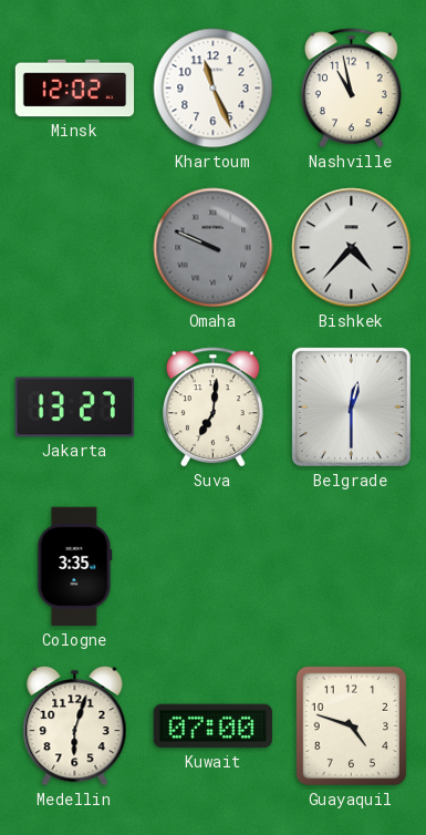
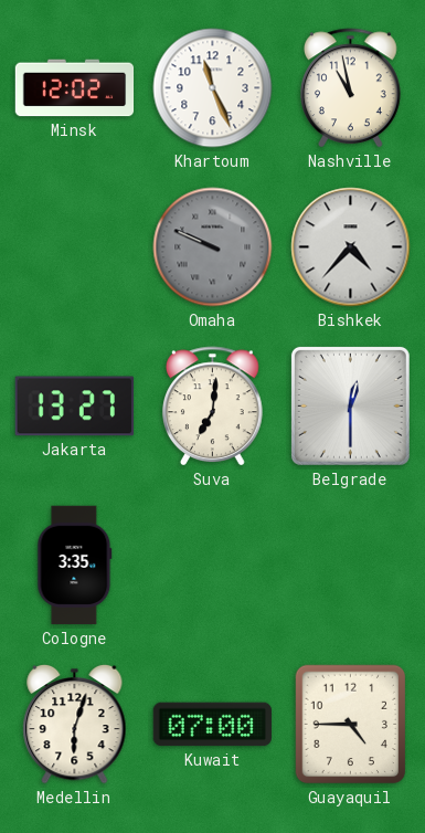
Guayaquil: 4:48 -> 4:45
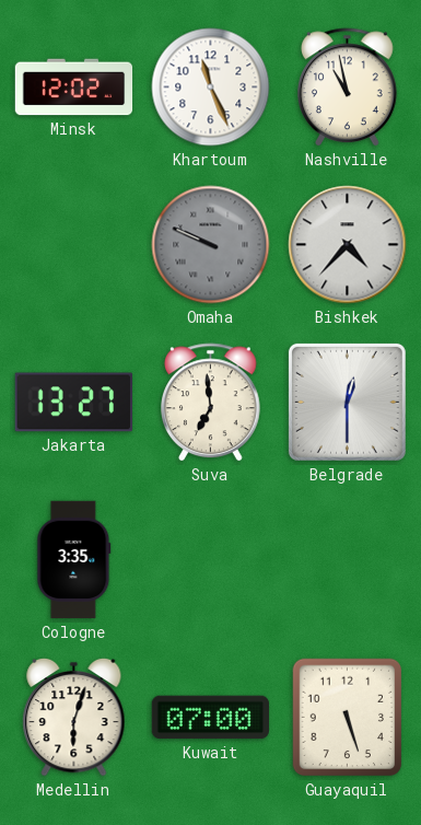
Suva: 7:01 -> 6:59
Guayaquil: 4:45 -> 5:27
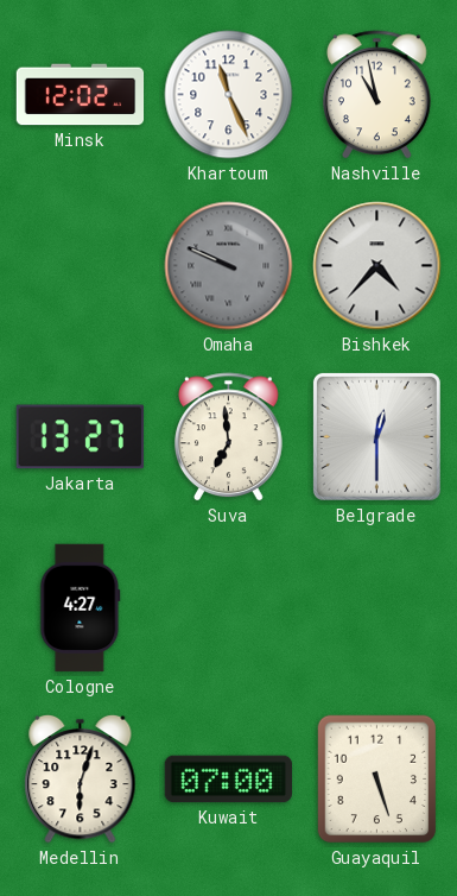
Cologne: 3:35 -> 4:27
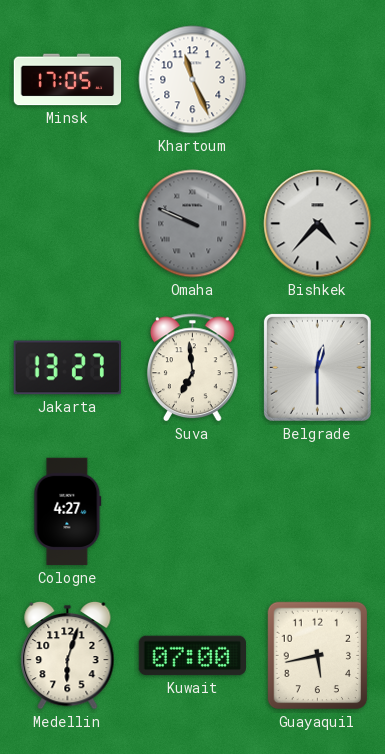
Minsk: 12:02 -> 17:05
Nashville: 10:58 -> none
Guayaquil: 5:27 -> 5:43
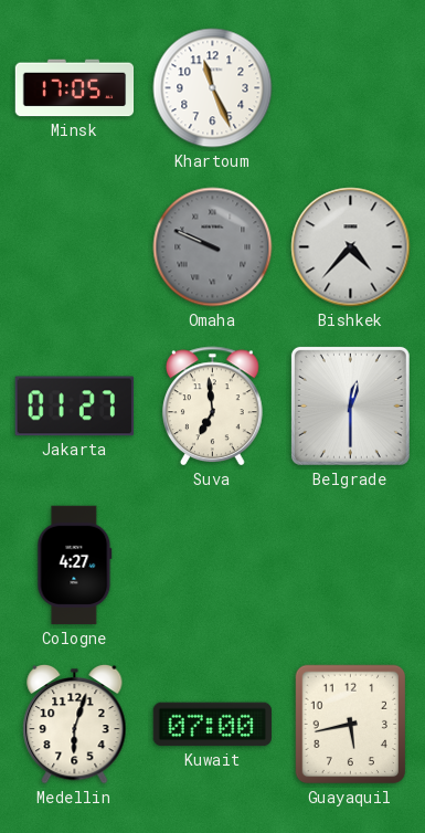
Jakarta: 13:27 -> 01:27
